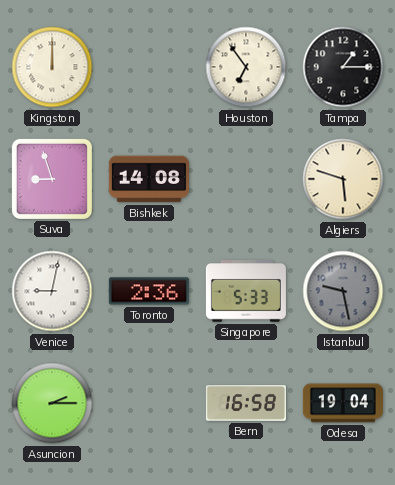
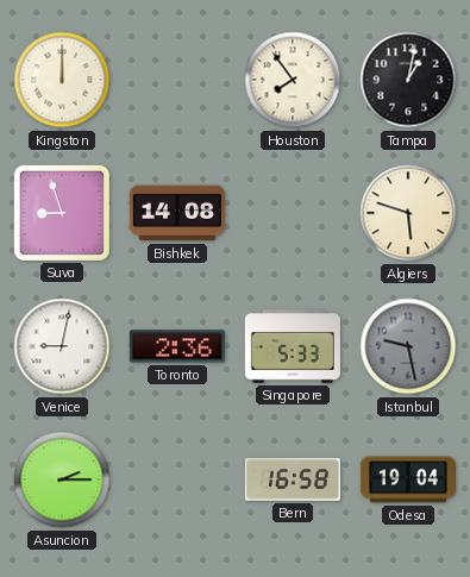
Houston: 6:54 -> 7:54
Tampa: 1:15 -> 1:02
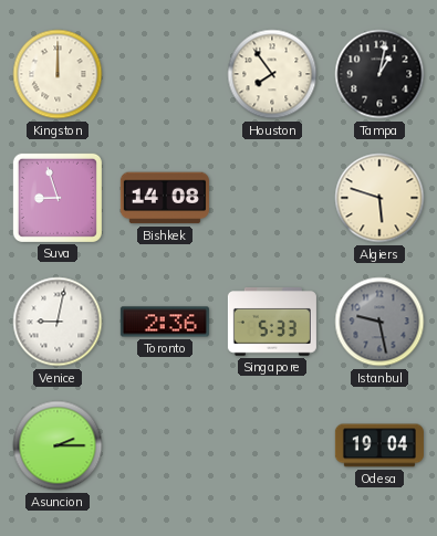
Bern: 16:58 -> none
